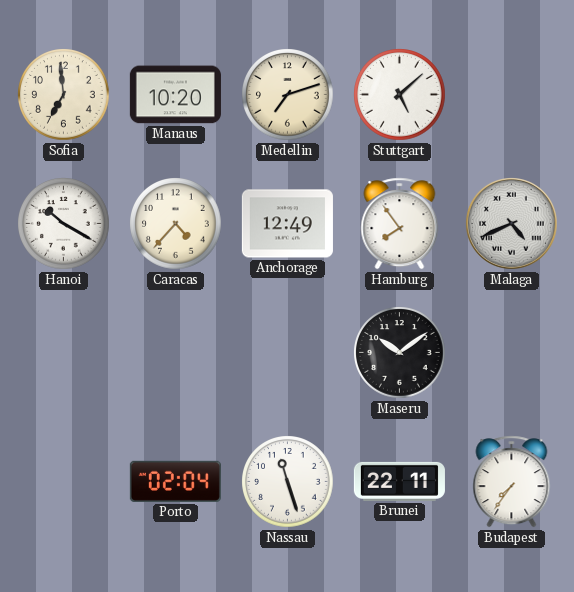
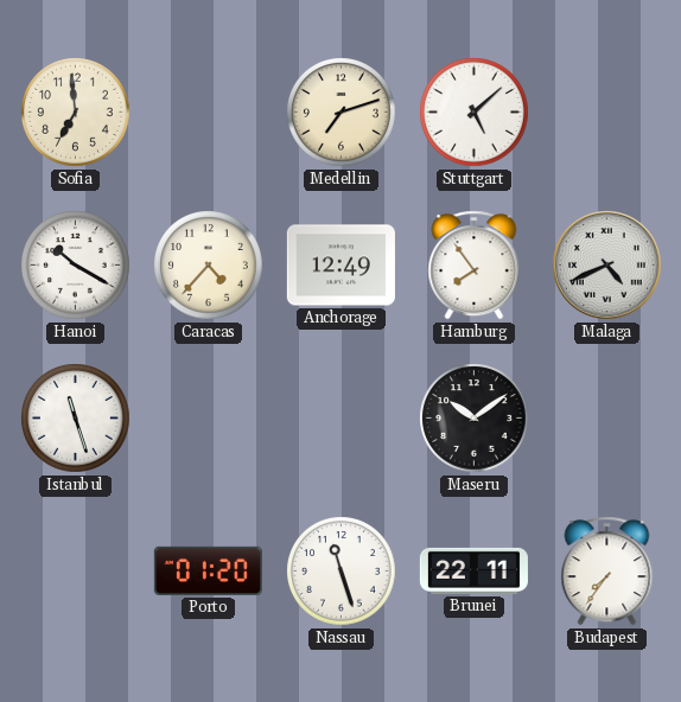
Manaus: 10:20 -> none
Istanbul: none -> 11:27
Porto: 02:04 -> 01:20
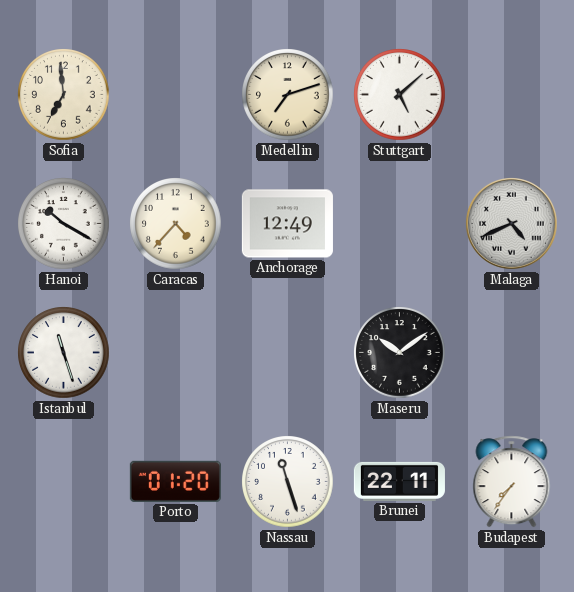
Hamburg: 7:54 -> none
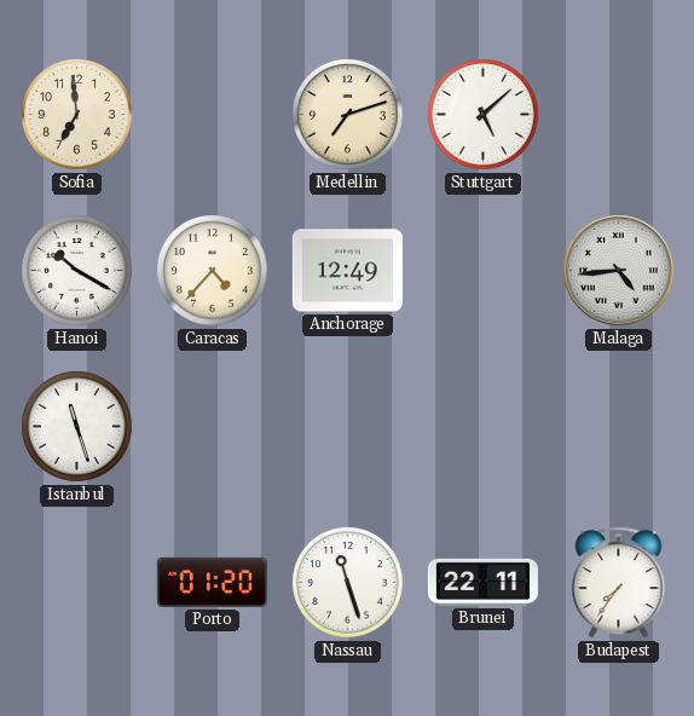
Malaga: 4:41 -> 4:44
Maseru: 10:09 -> none
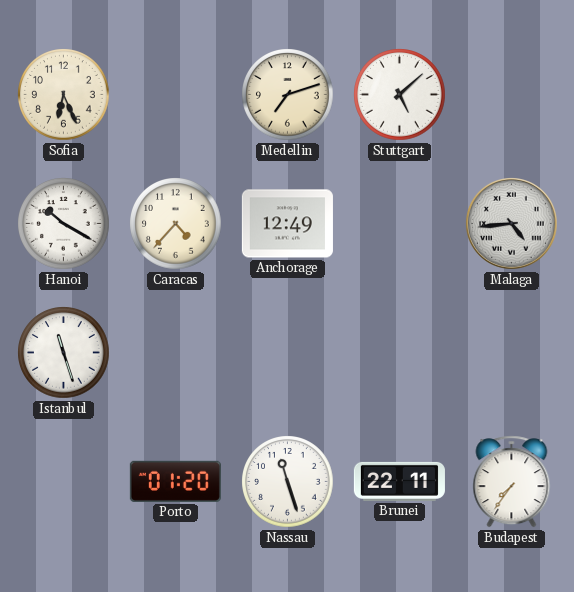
Sofia: 6:59 -> 6:26
